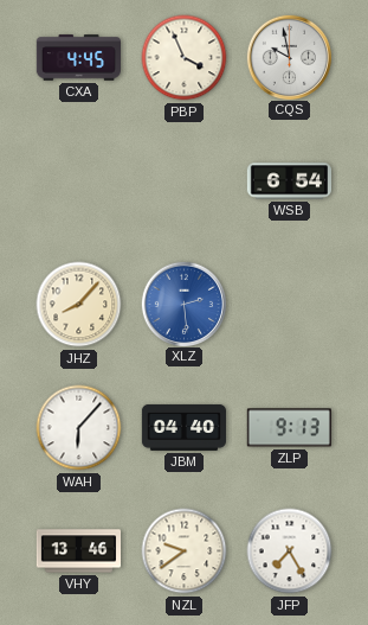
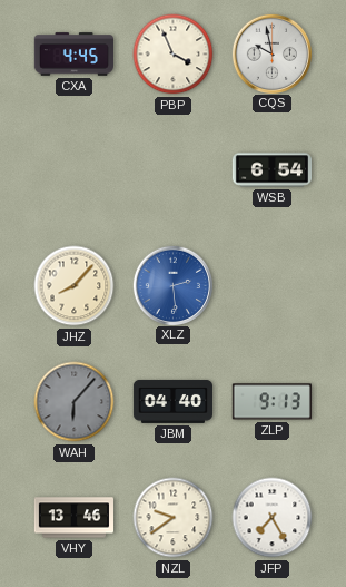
WAH dial: white -> grey
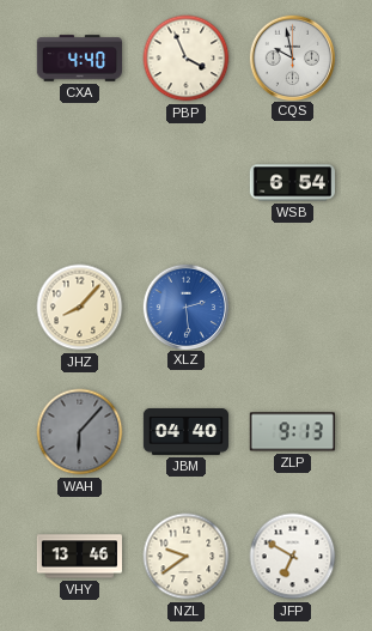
CXA: 4:45 -> 4:40
JFP: 7:25 -> 6:50
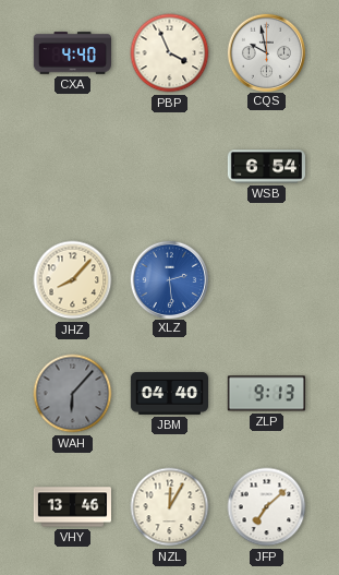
NZL: 9:39 -> 12:05
JFP: 6:50 -> 7:08
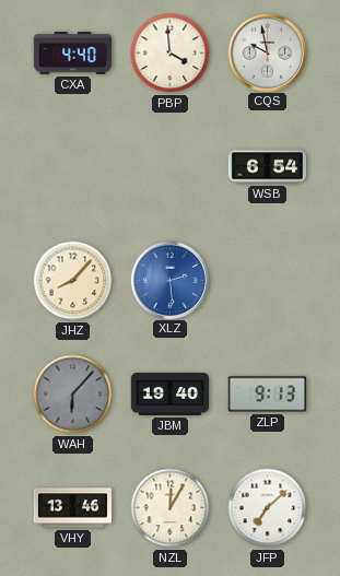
PBP: 3:56 -> 3:59
JBM: 04:40 -> 19:40
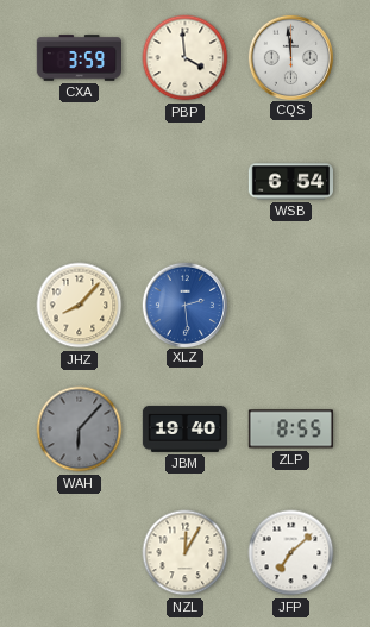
CXA: 4:40 -> 3:59
CQS: 9:58 -> 11:59
ZLP: 9:13 -> 8:55
VHY: 13:46 -> none
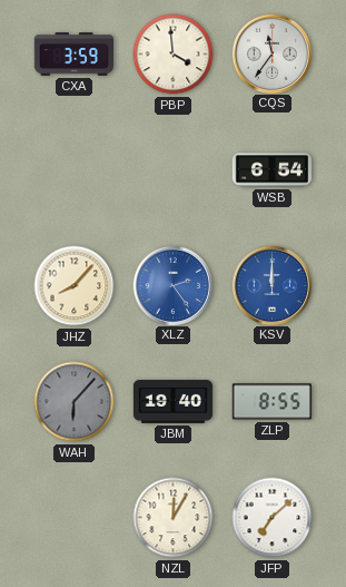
CQS: 11:59 -> 11:36
XLZ: 2:29 -> 2:24
KSV: none -> 12:00
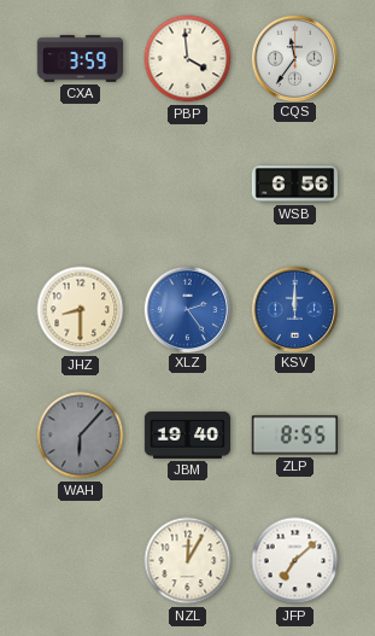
WSB: 6:54 -> 6:56
JHZ: 8:07 -> 8:30
